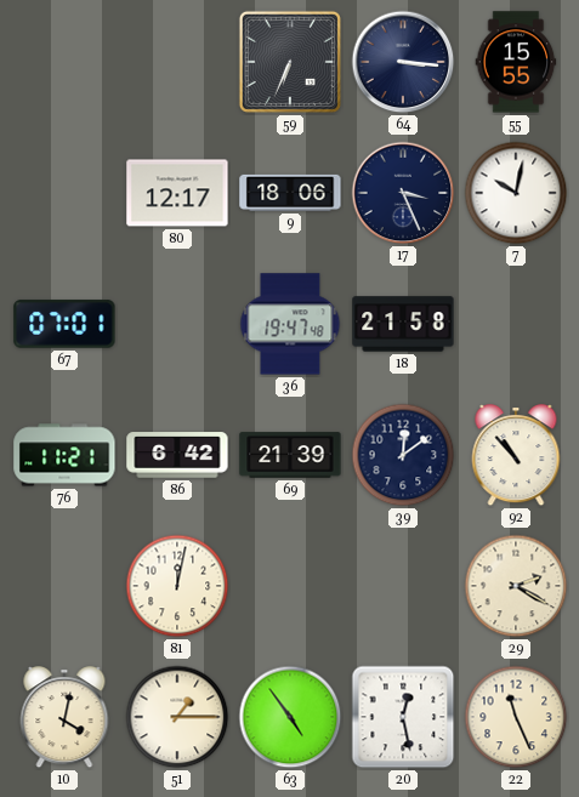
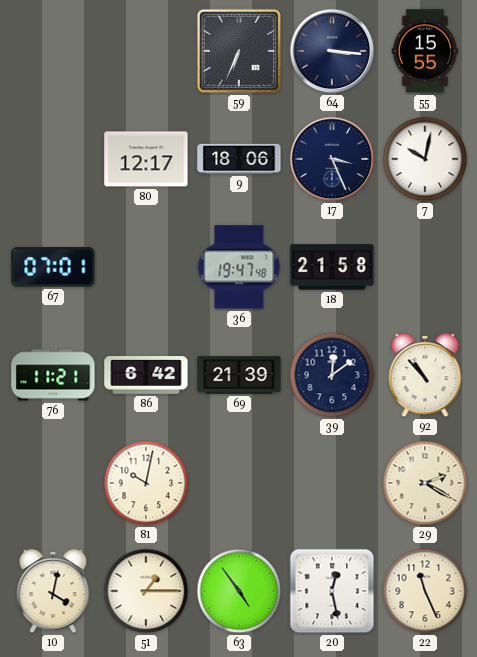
81: 12:02 -> 10:02
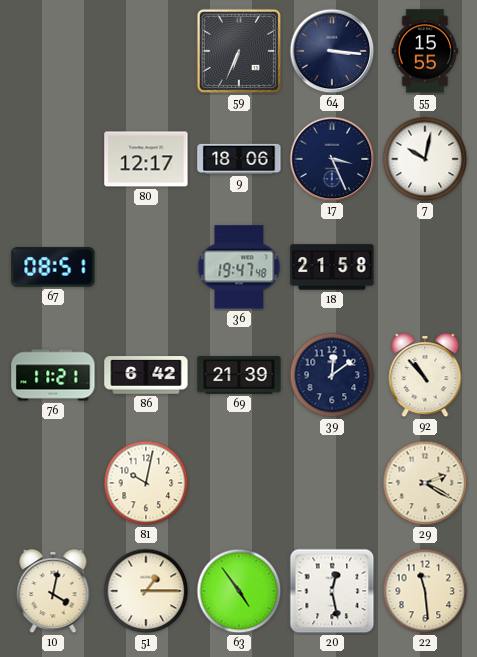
67: 07:01 -> 08:51
22: 11:26 -> 11:29
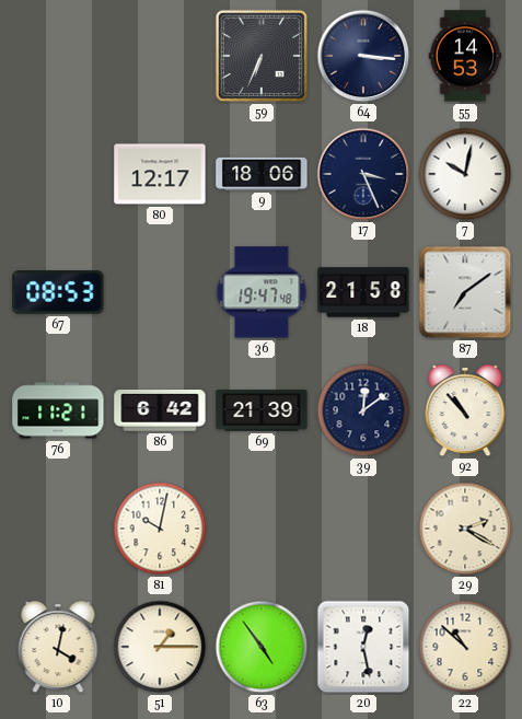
55: 15:55 -> 14:53
67: 08:51 -> 08:53
87: none -> 7:09
22: 11:29 -> 10:52
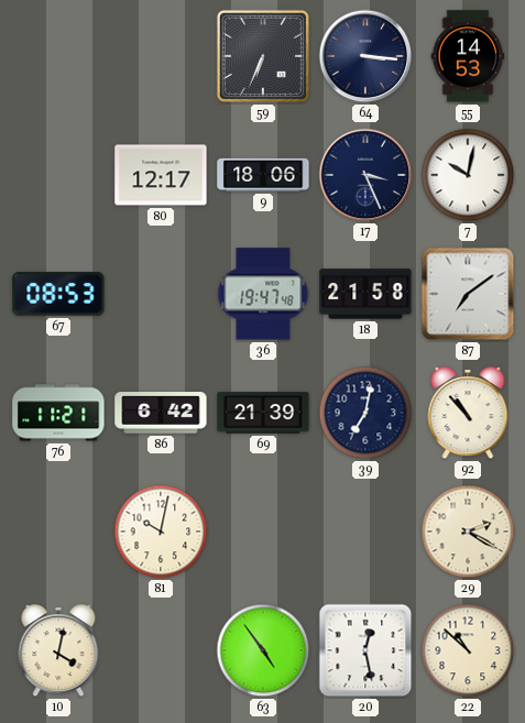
39: 12:09 -> 7:02
51: 1:15 -> none
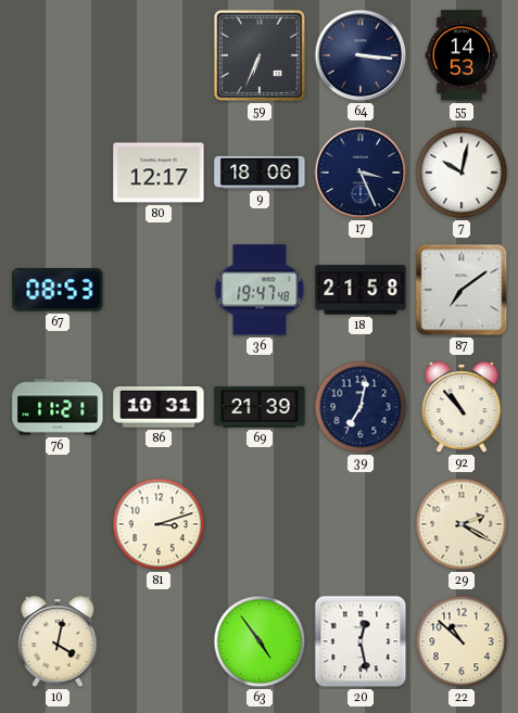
86: 6:42 -> 10:31
81: 10:02 -> 3:12
